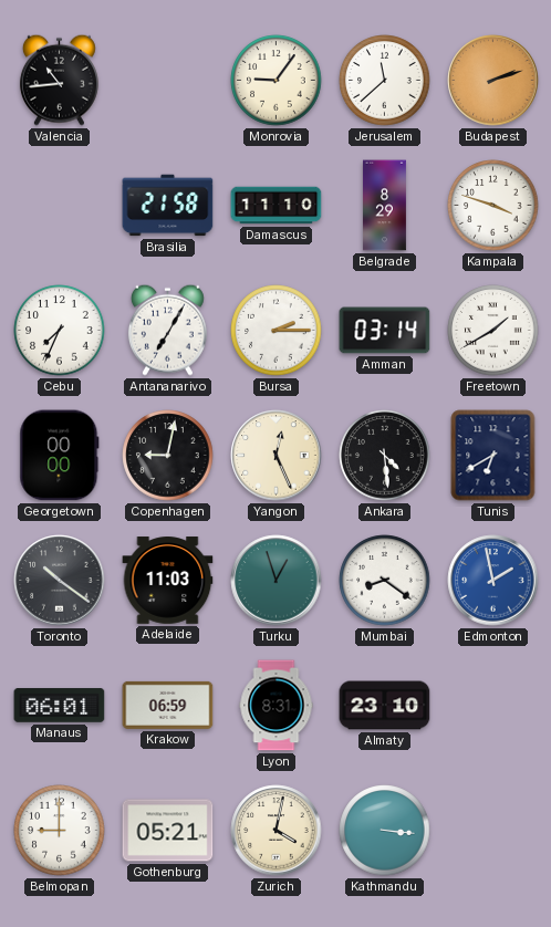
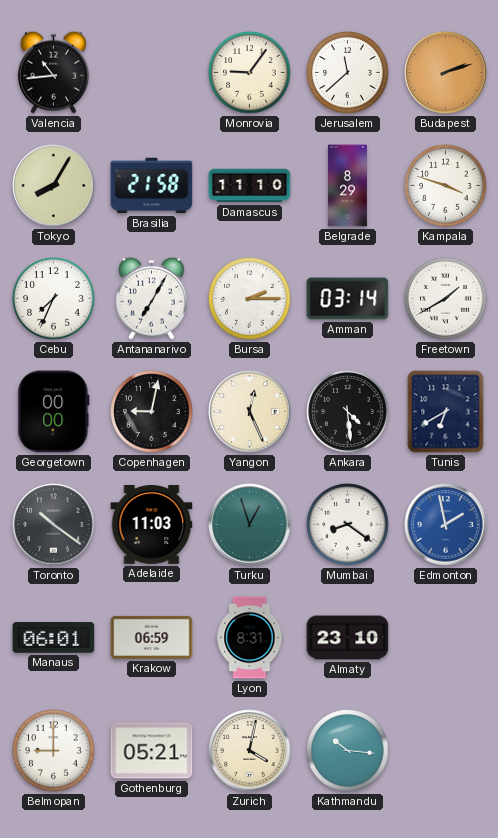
Tokyo: none -> 8:05
Kathmandu: 3:16 -> 10:16
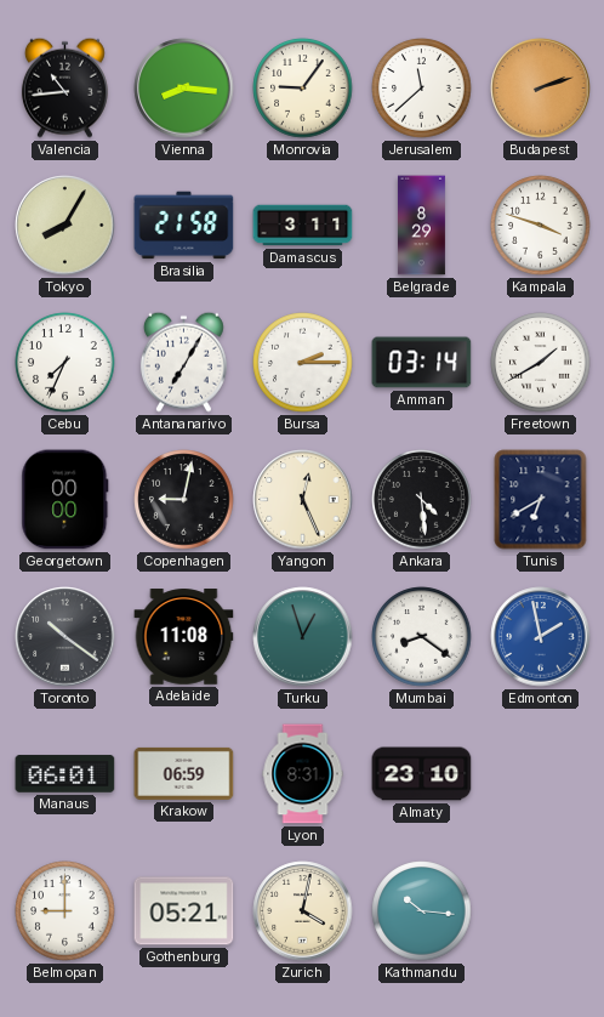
Vienna: none -> 8:16
Damascus: 11:10 -> 3:11
Adelaide: 11:03 -> 11:08
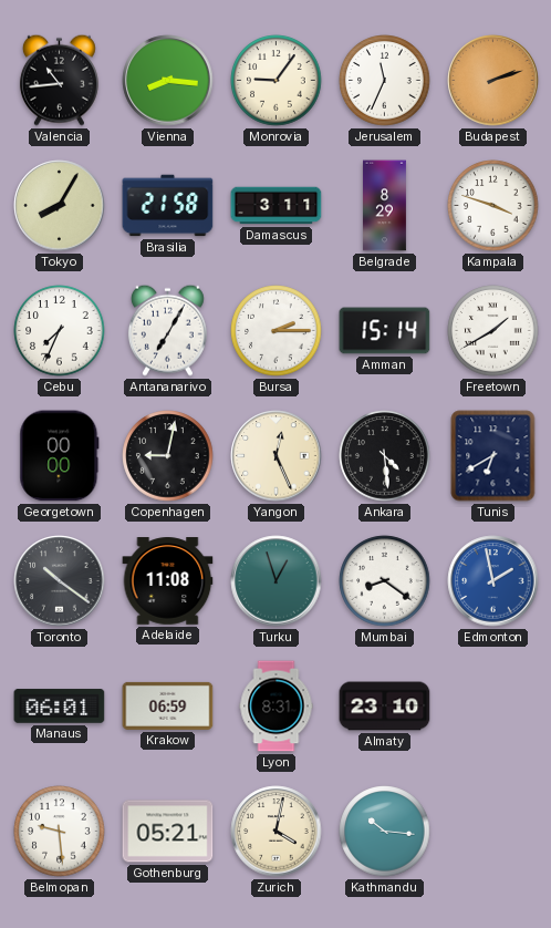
Jerusalem: 11:38 -> 11:34
Amman: 03:14 -> 15:14
Belmopan: 9:00 -> 9:29
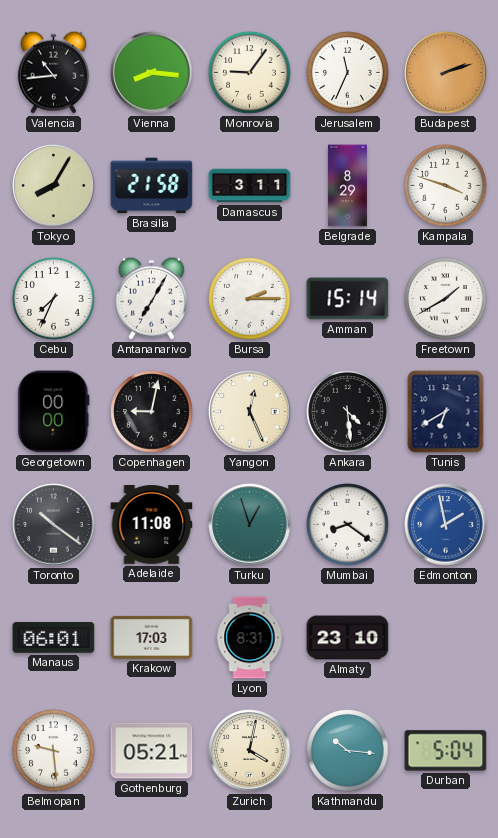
Krakow: 06:59 -> 17:03
Durban: none -> 5:04
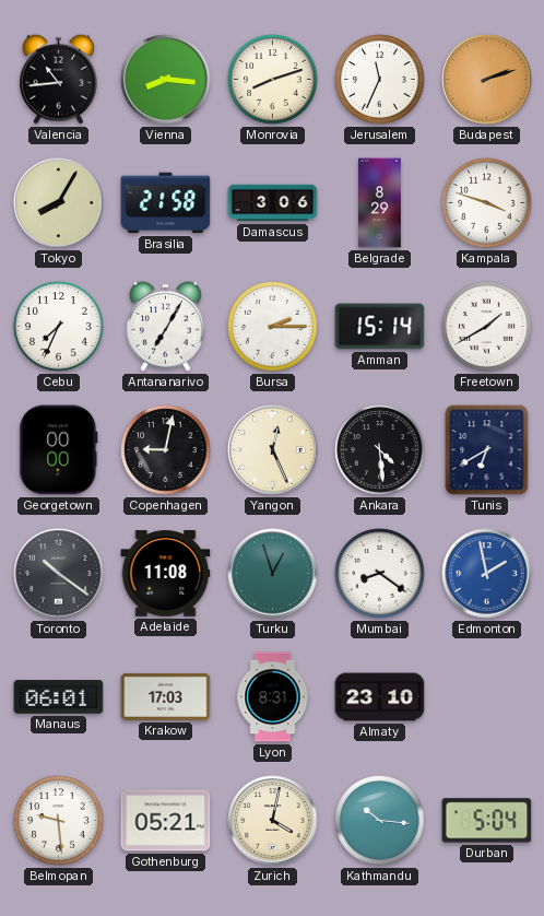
Monrovia: 9:06 -> 8:12
Damascus: 3:11 -> 3:06
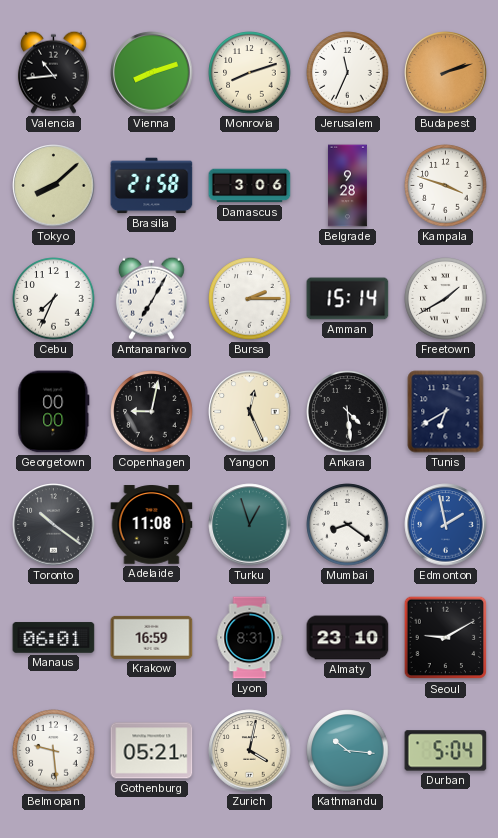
Vienna: 8:16 -> 8:12
Tokyo: 8:05 -> 8:08
Belgrade: 8:29 -> 9:28
Krakow: 17:03 -> 16:59
Seoul: none -> 9:10
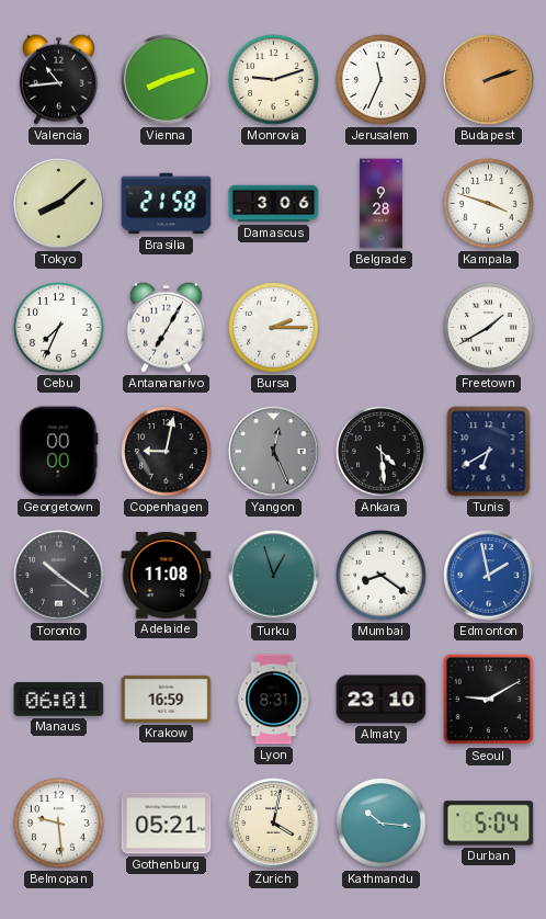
Monrovia: 8:12 -> 9:12
Amman: 15:14 -> none
Yangon dial: cream -> grey
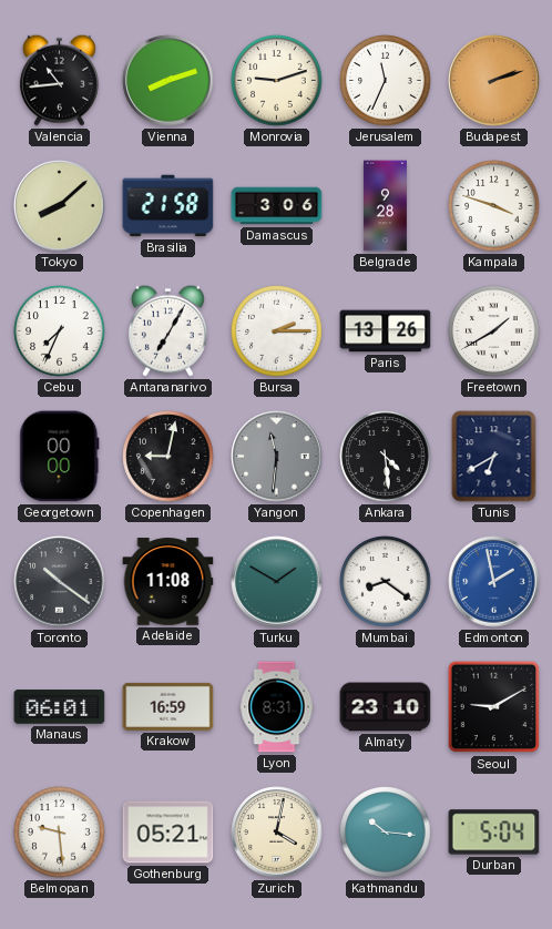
Paris: none -> 13:26
Yangon: 12:26 -> 11:31
Turku: 12:57 -> 1:50
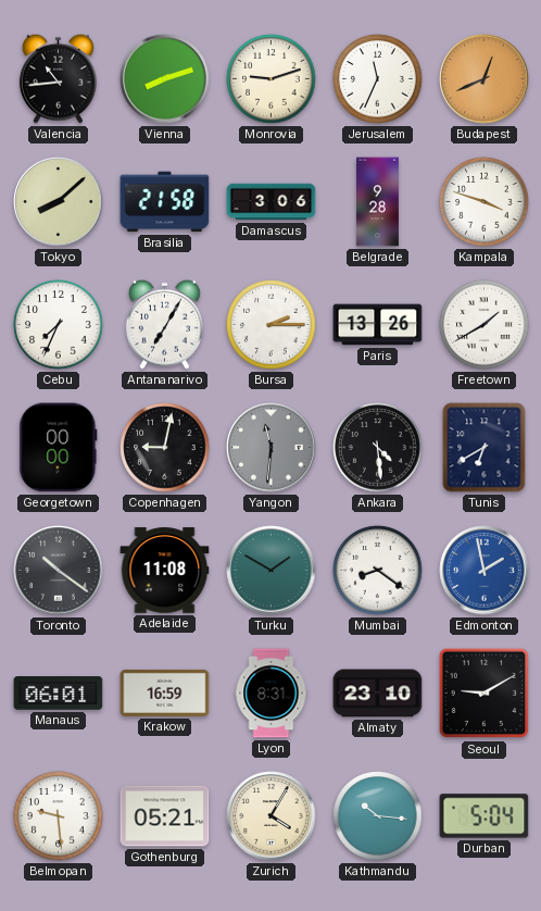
Budapest: 2:12 -> 12:41
Zurich: 4:02 -> 4:05
